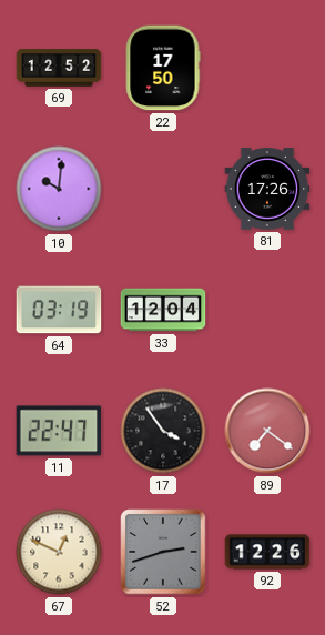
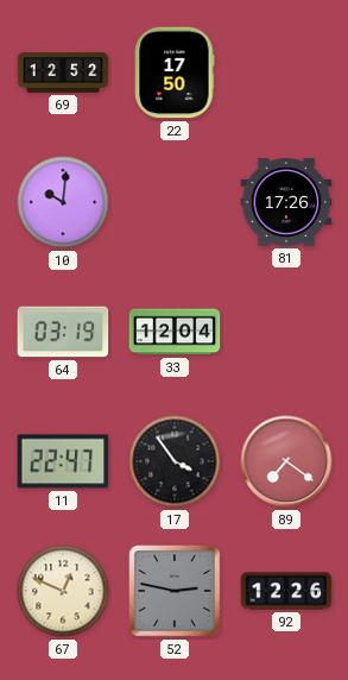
52: 2:42 -> 2:47
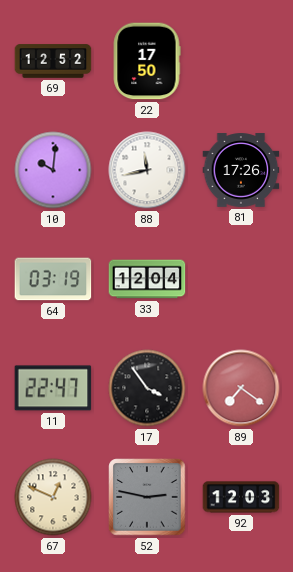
88: none -> 11:43
92: 12:26 -> 12:03
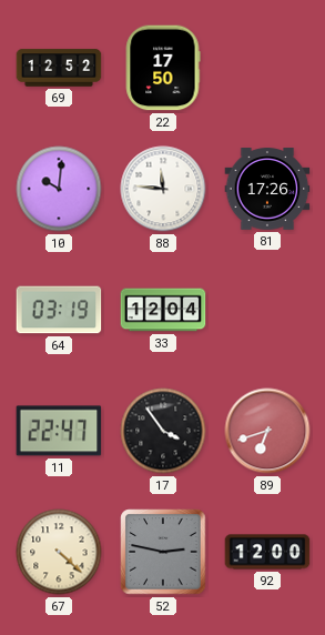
88: 11:43 -> 11:46
89: 7:21 -> 6:42
67: 12:49 -> 4:22
92: 12:03 -> 12:00
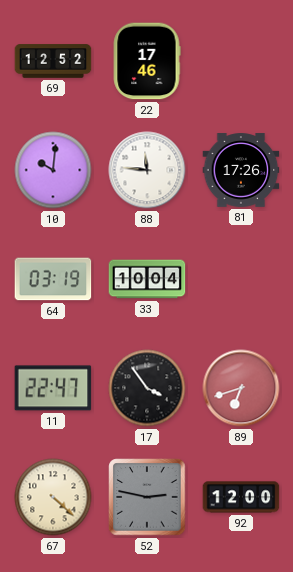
22: 17:50 -> 17:46
33: 12:04 -> 10:04
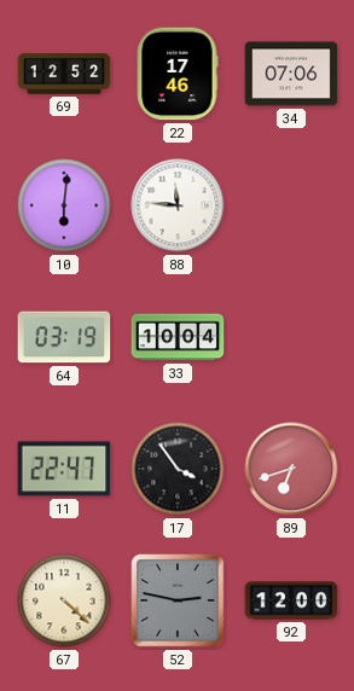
34: none -> 07:06
10: 10:01 -> 6:01
81: 17:26 -> none
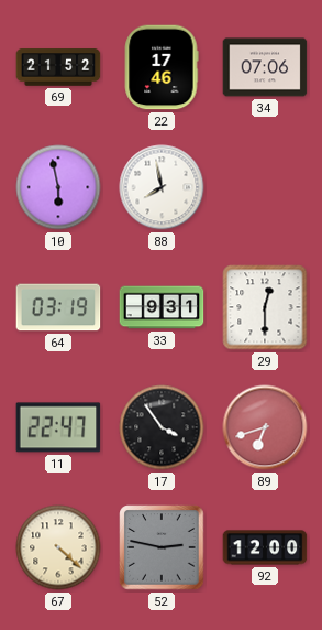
69: 12:52 -> 21:52
10: 6:01 -> 5:58
88: 11:46 -> 7:58
33: 10:04 -> 9:31
29: none -> 12:30
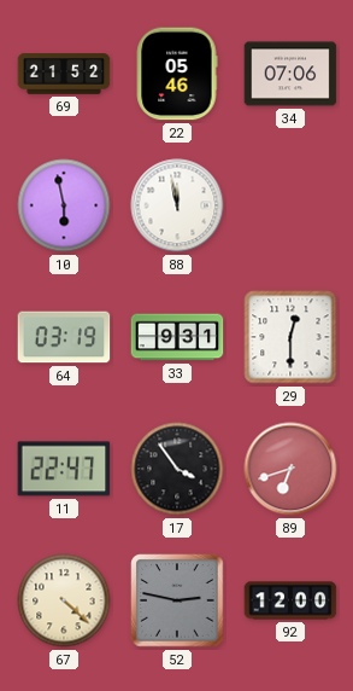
22: 17:46 -> 05:46
88: 7:58 -> 11:58
